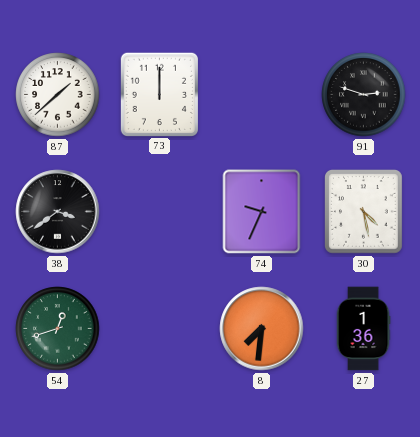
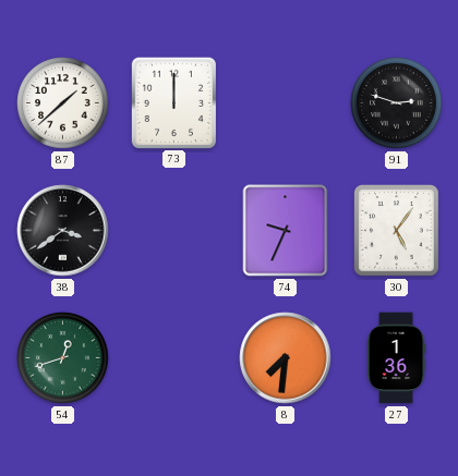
30: 4:28 -> 5:06
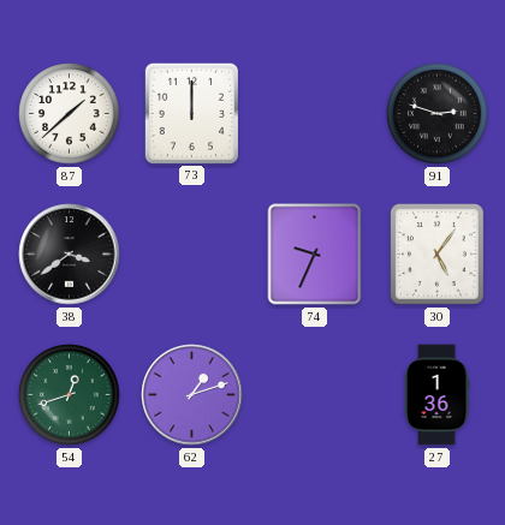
62: none -> 1:12
8: 7:31 -> none
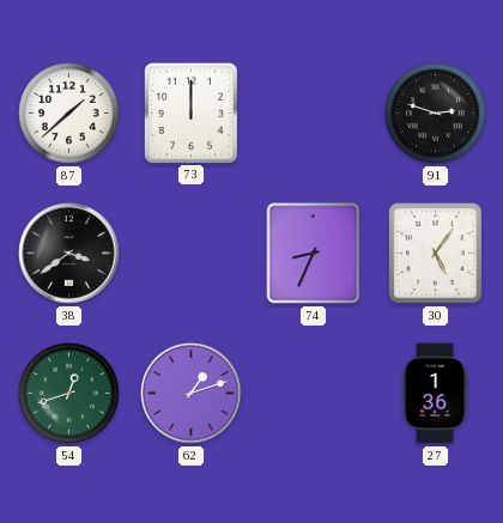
74: 9:34 -> 8:34
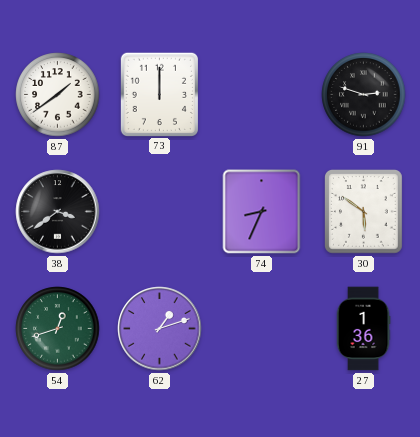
87: 1:38 -> 1:39
30: 5:06 -> 5:51
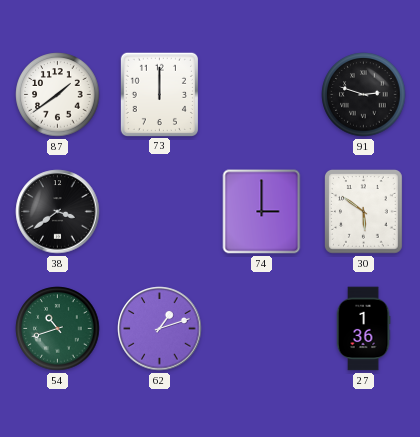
74: 8:34 -> 3:00
54: 12:42 -> 10:42
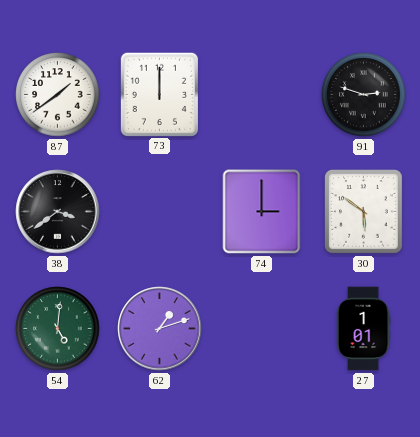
54: 10:42 -> 5:01
27: 1:36 -> 1:01
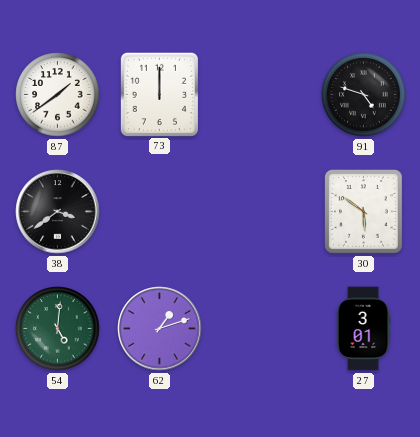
91: 2:48 -> 4:48
74: 3:00 -> none
27: 1:01 -> 3:01
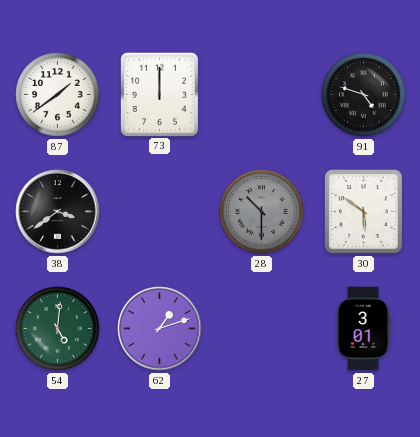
28: none -> 10:30
